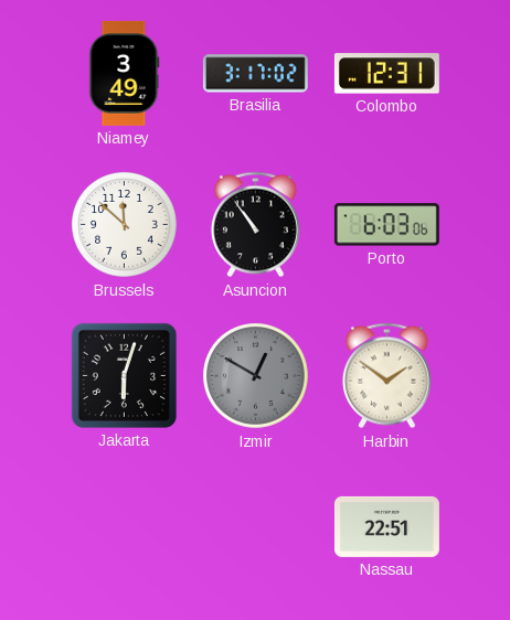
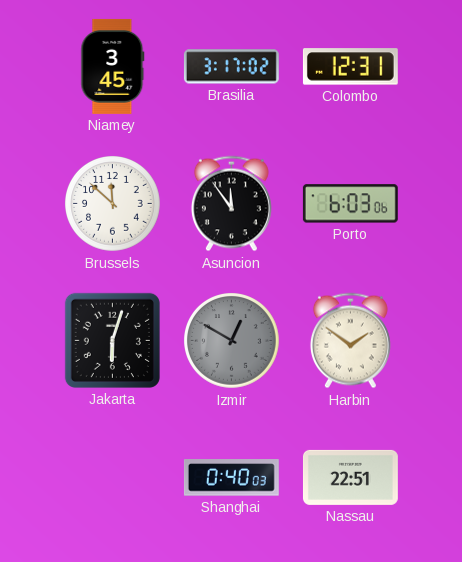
Niamey: 3:49 -> 3:45
Asuncion: 10:54 -> 11:54
Shanghai: none -> 0:40
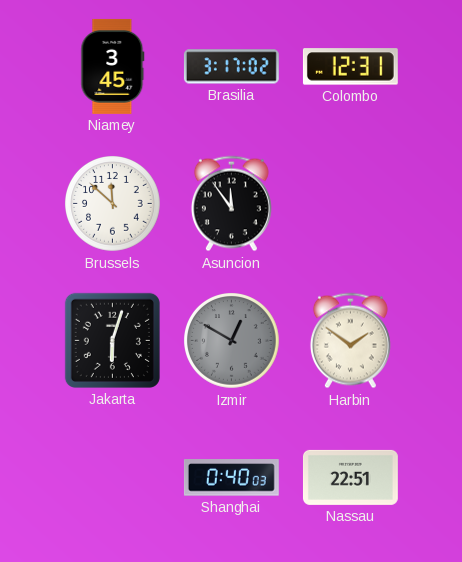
Porto: 6:03 -> none
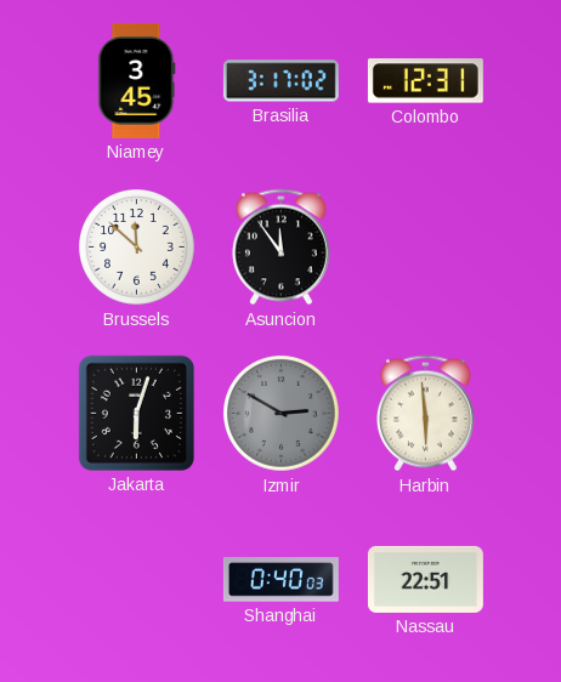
Izmir: 12:50 -> 2:50
Harbin: 1:51 -> 5:59
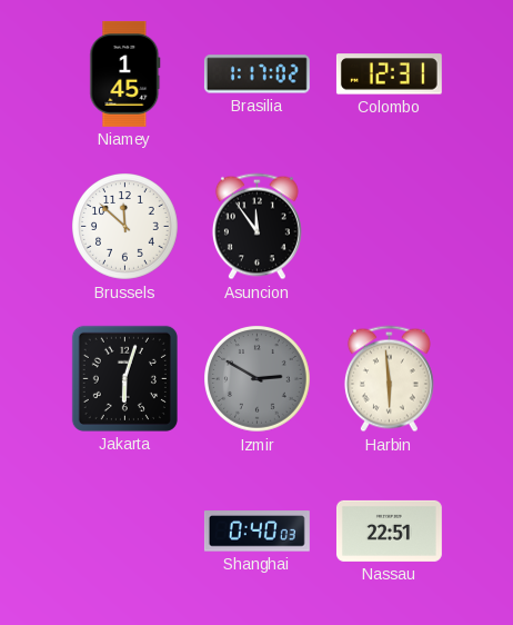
Niamey: 3:45 -> 1:45
Brasilia: 3:17 -> 1:17
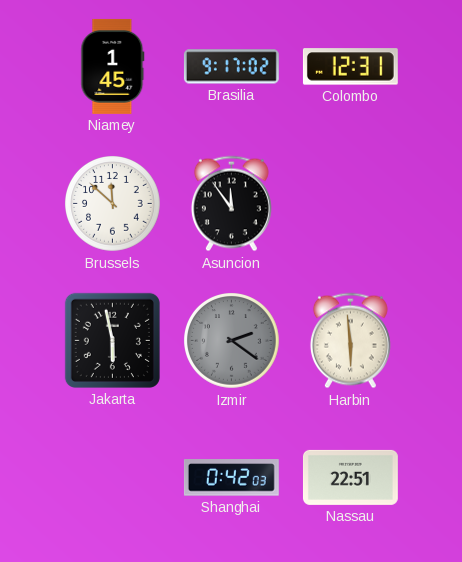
Brasilia: 1:17 -> 9:17
Jakarta: 6:03 -> 5:58
Izmir: 2:50 -> 2:21
Shanghai: 0:40 -> 0:42
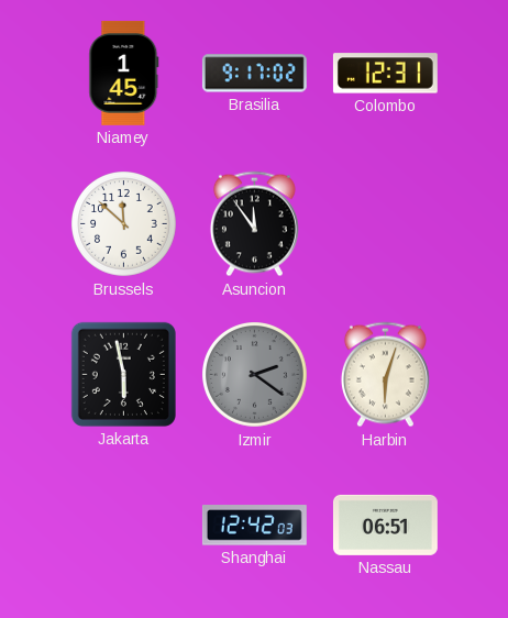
Harbin: 5:59 -> 6:03
Shanghai: 0:42 -> 12:42
Nassau: 22:51 -> 06:51
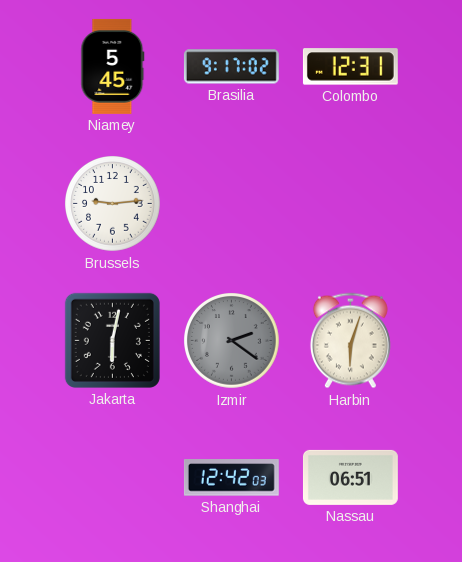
Niamey: 1:45 -> 5:45
Brussels: 11:52 -> 9:14
Asuncion: 11:54 -> none
Jakarta: 5:58 -> 6:02
